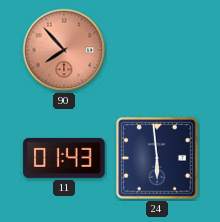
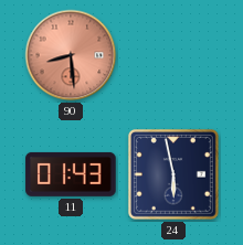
90: 7:53 -> 8:29
24: 5:59 -> 5:58
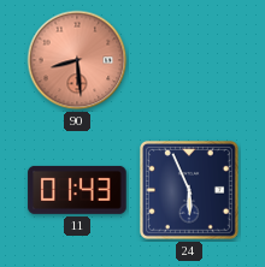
24: 5:58 -> 5:56
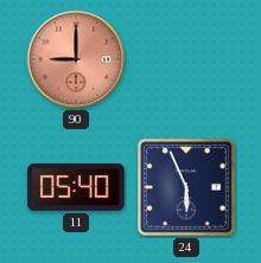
90: 8:29 -> 9:00
11: 01:43 -> 05:40
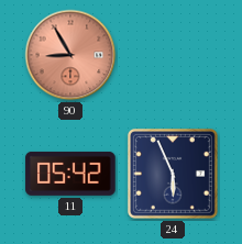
90: 9:00 -> 8:55
11: 05:40 -> 05:42
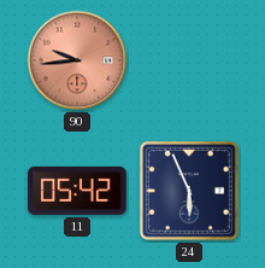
90: 8:55 -> 9:44
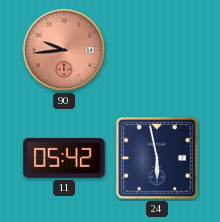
24: 5:56 -> 5:58
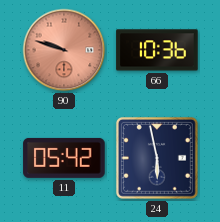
90: 9:44 -> 9:48
66: none -> 10:36
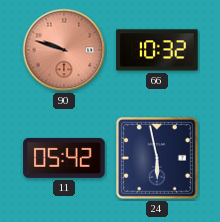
66: 10:36 -> 10:32
